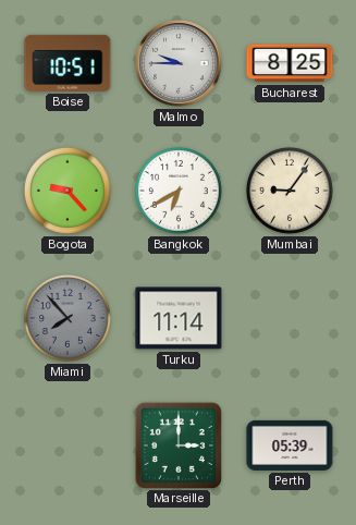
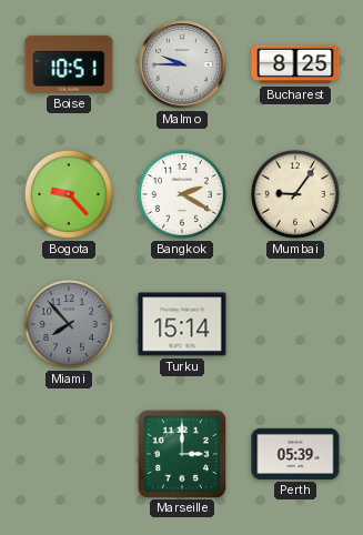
Bangkok: 6:40 -> 2:20
Turku: 11:14 -> 15:14
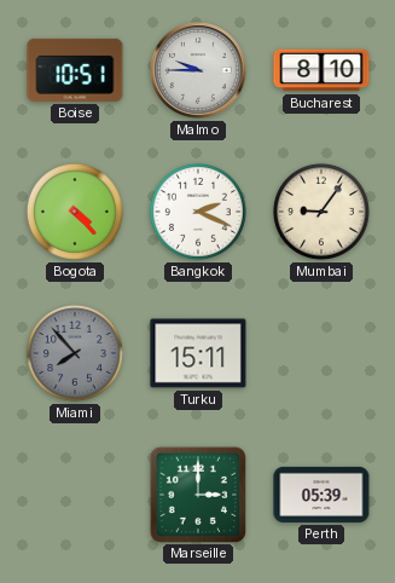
Bucharest: 8:25 -> 8:10
Bogota: 9:23 -> 4:23
Bangkok: 2:20 -> 2:19
Turku: 15:14 -> 15:11
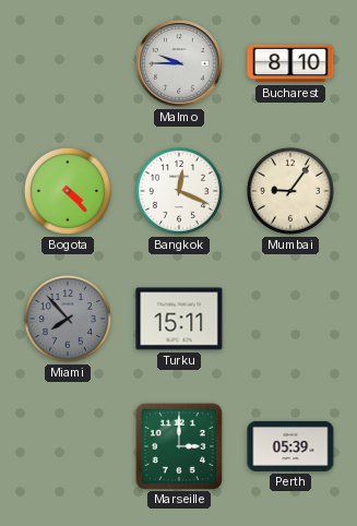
Boise: 10:51 -> none
Bangkok: 2:19 -> 12:19
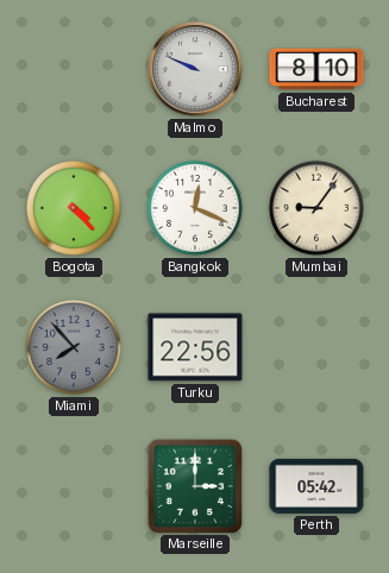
Malmo: 9:45 -> 9:49
Turku: 15:11 -> 22:56
Perth: 05:39 -> 05:42
